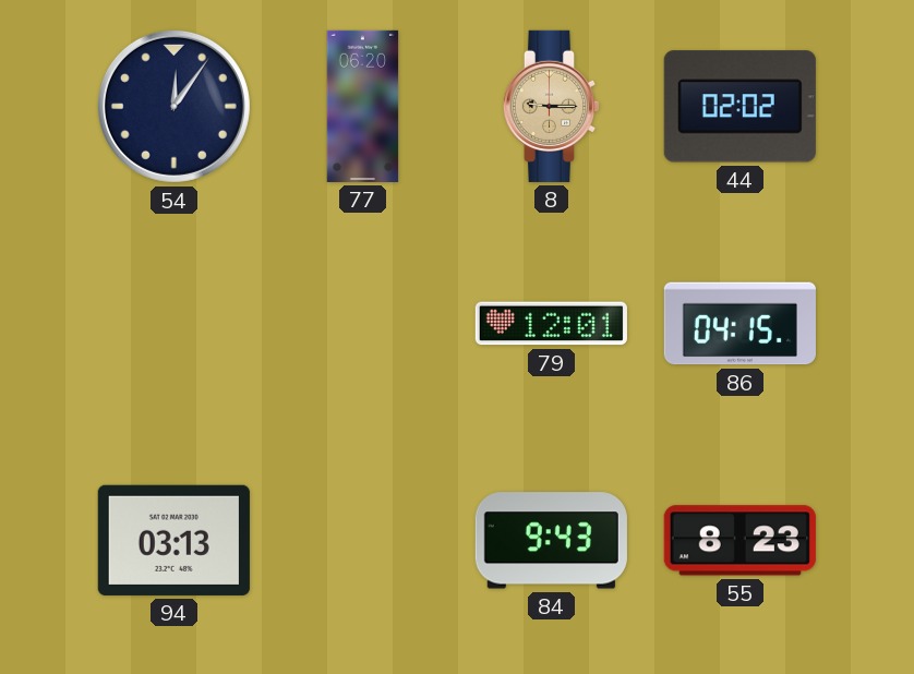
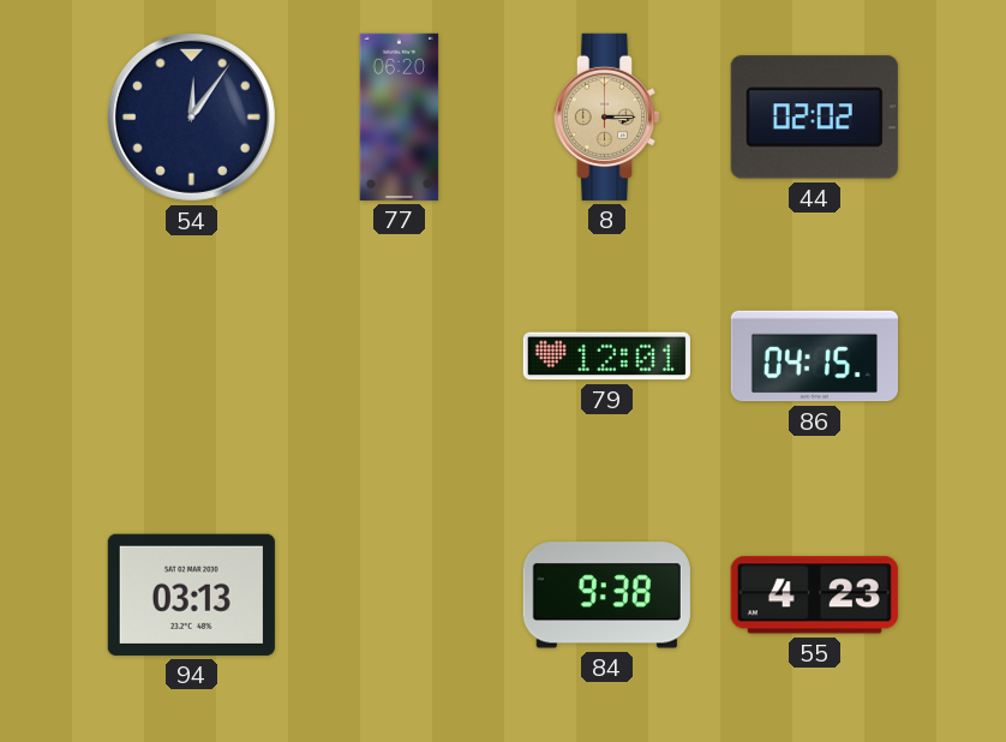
8: 9:15 -> 3:15
84: 9:43 -> 9:38
55: 8:23 -> 4:23
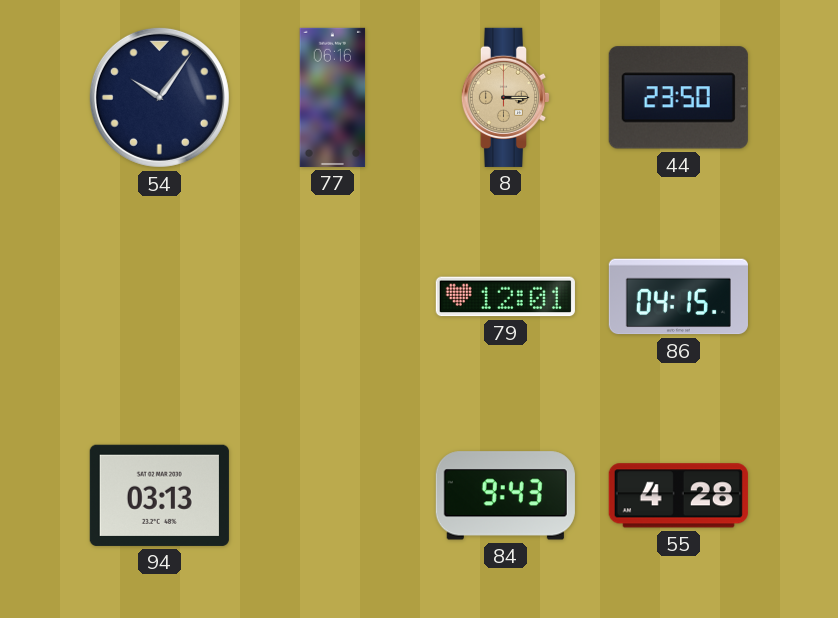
54: 12:06 -> 10:06
77: 06:20 -> 06:16
44: 02:02 -> 23:50
84: 9:38 -> 9:43
55: 4:23 -> 4:28
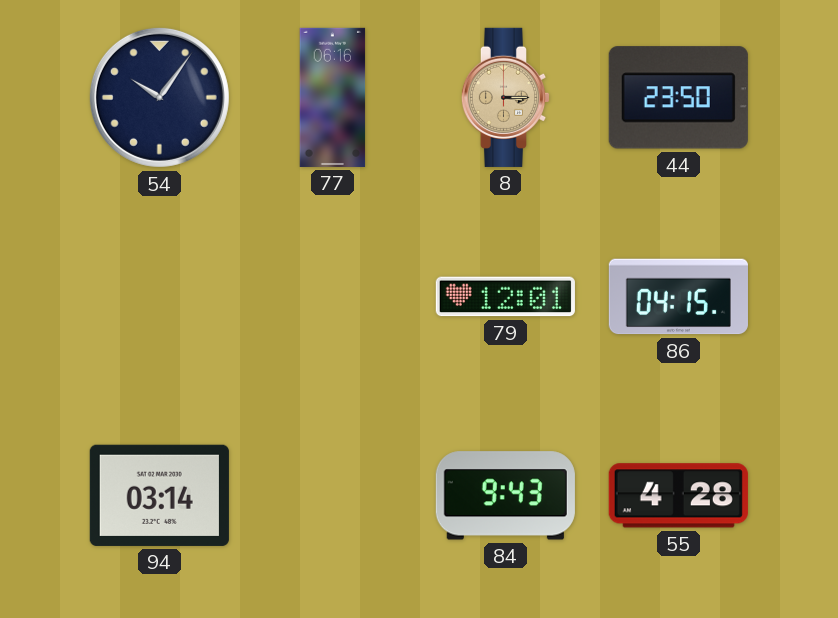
94: 03:13 -> 03:14
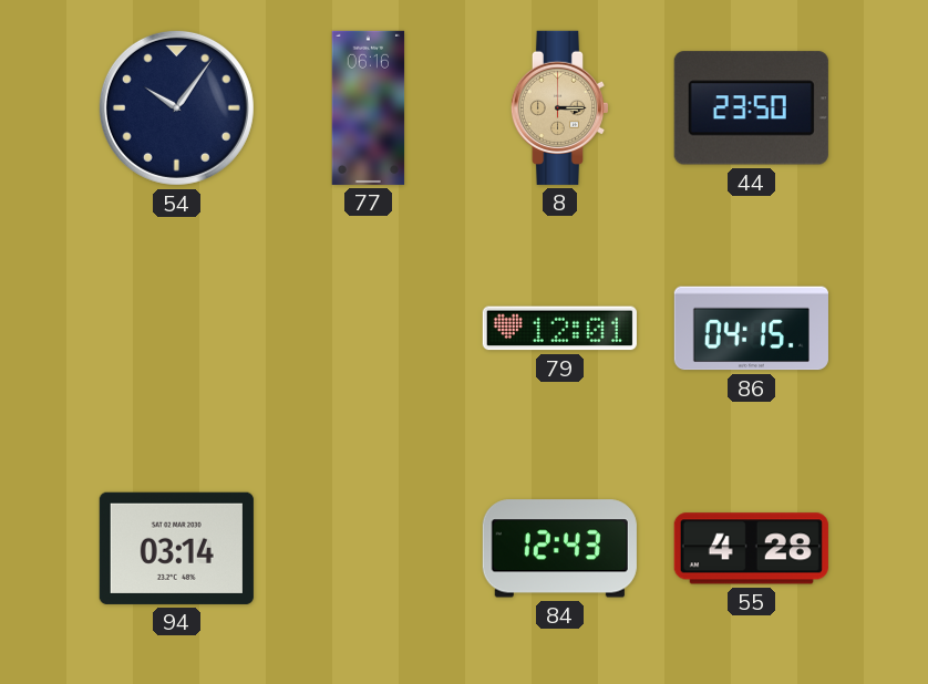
84: 9:43 -> 12:43
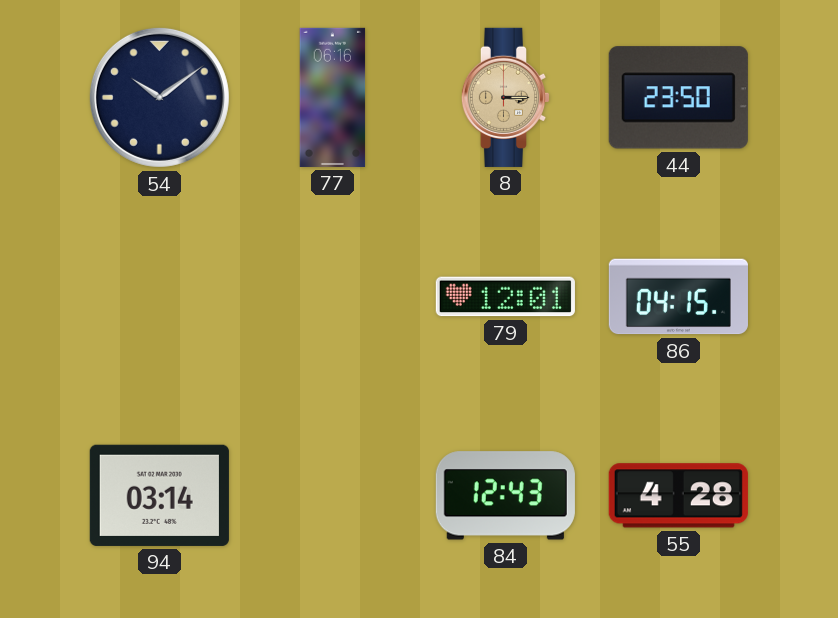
54: 10:06 -> 10:09
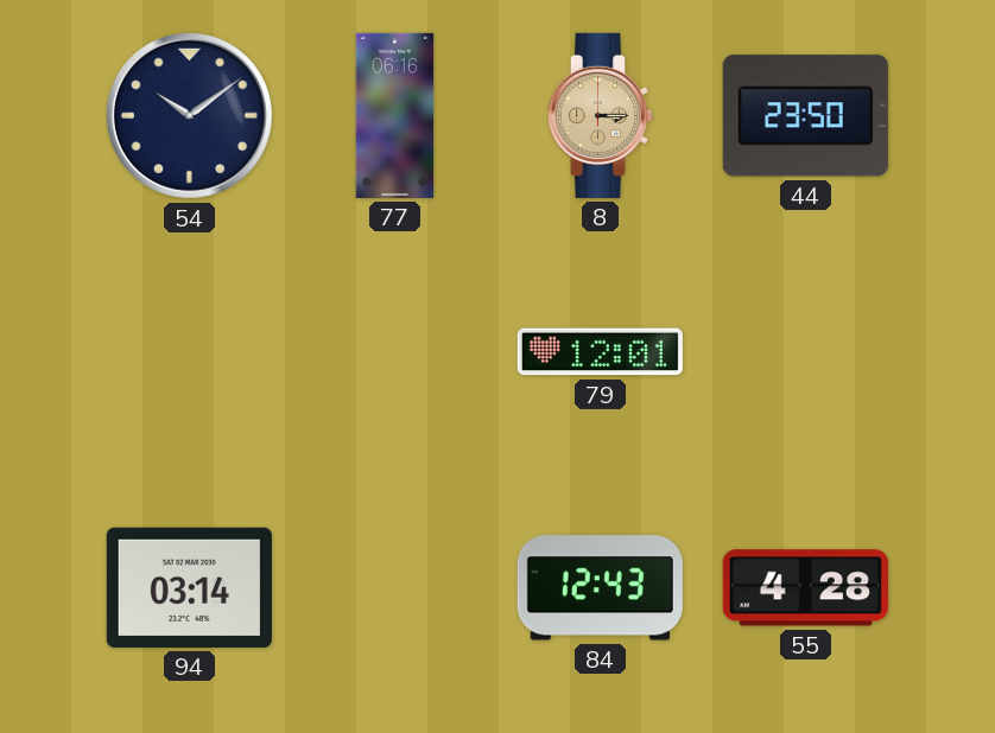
86: 04:15 -> none
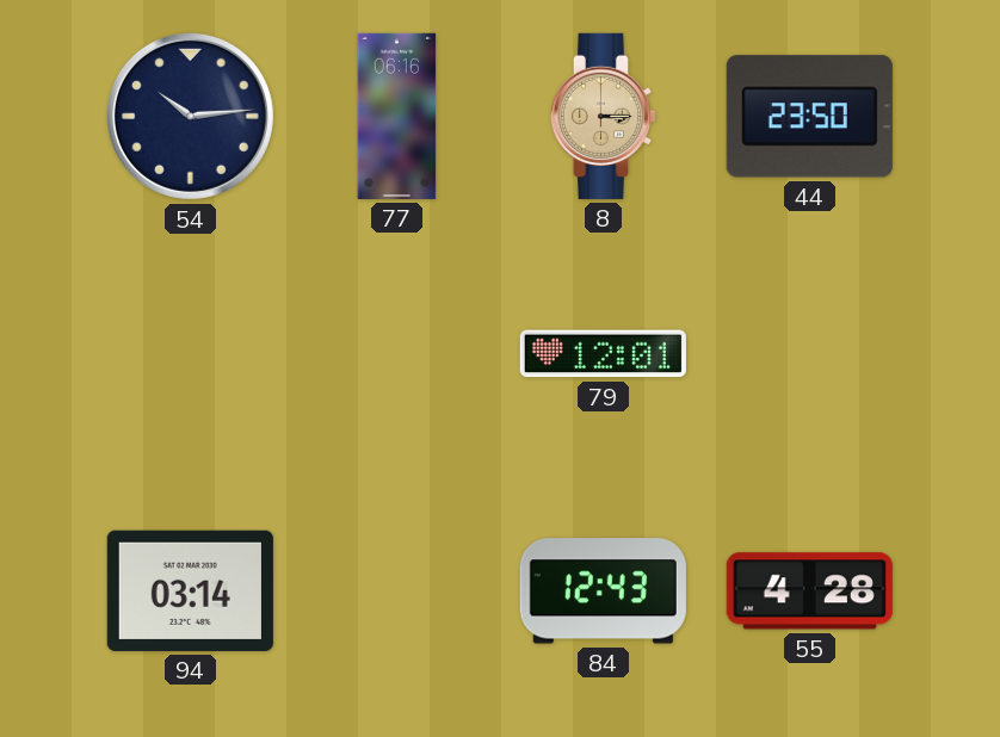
54: 10:09 -> 10:14
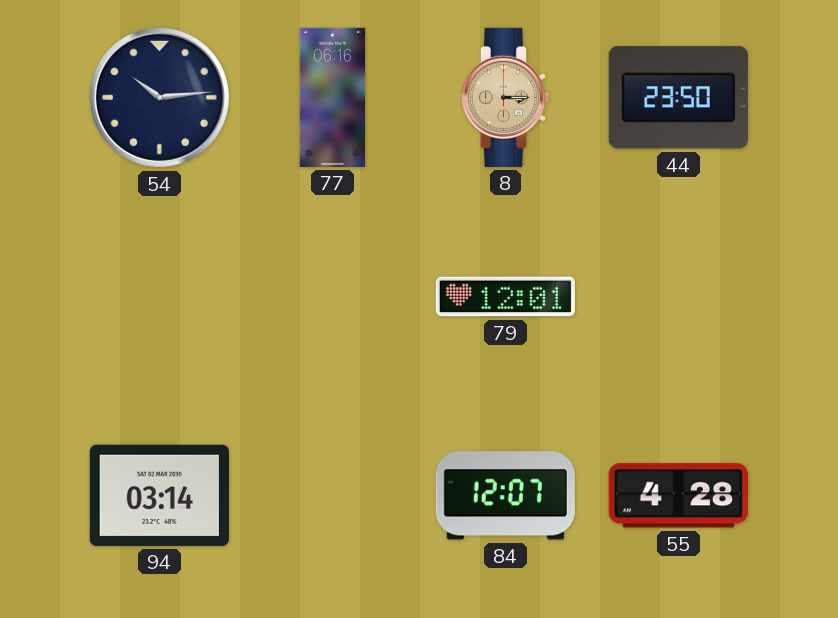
84: 12:43 -> 12:07
